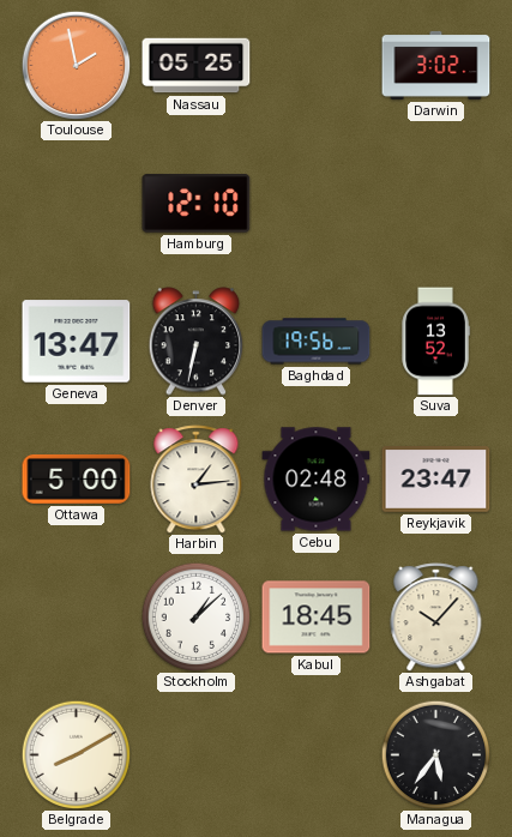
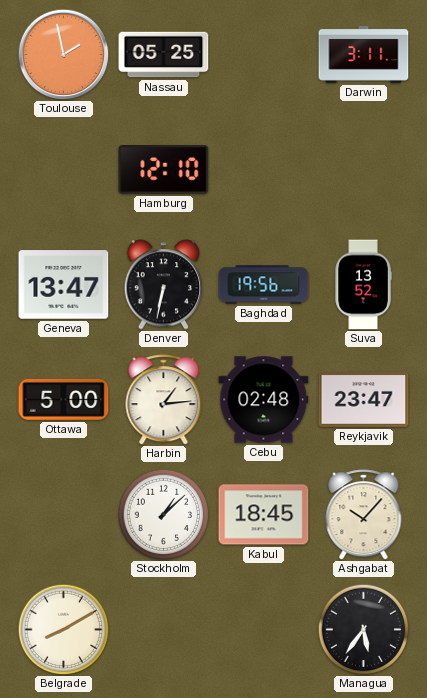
Darwin: 3:02 -> 3:11
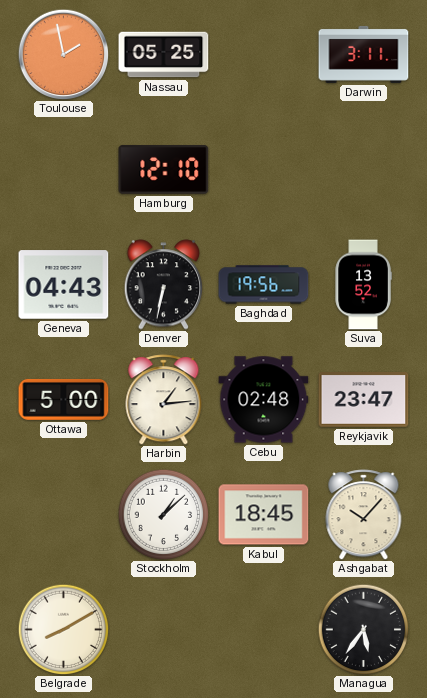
Geneva: 13:47 -> 04:43
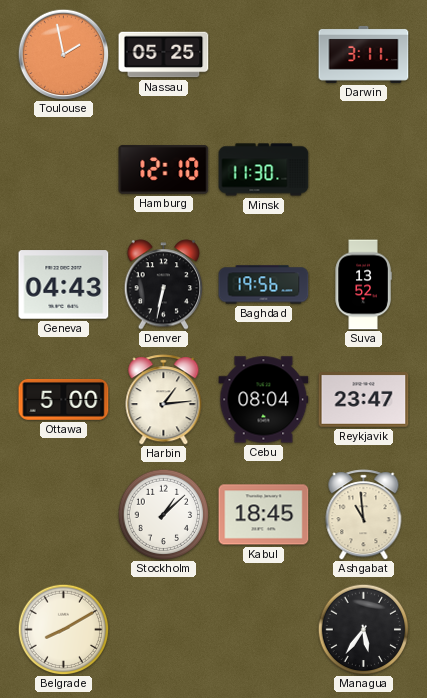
Minsk: none -> 11:30
Cebu: 02:48 -> 08:04
Ashgabat: 10:07 -> 10:59
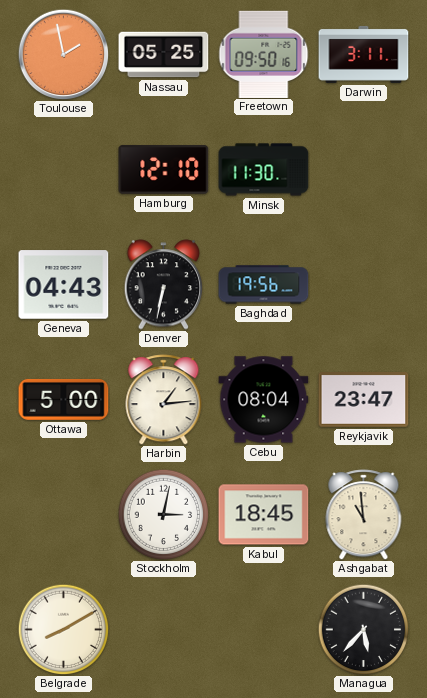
Freetown: none -> 09:50
Suva: 13:52 -> none
Stockholm: 1:08 -> 3:02
Managua: 5:36 -> 5:37
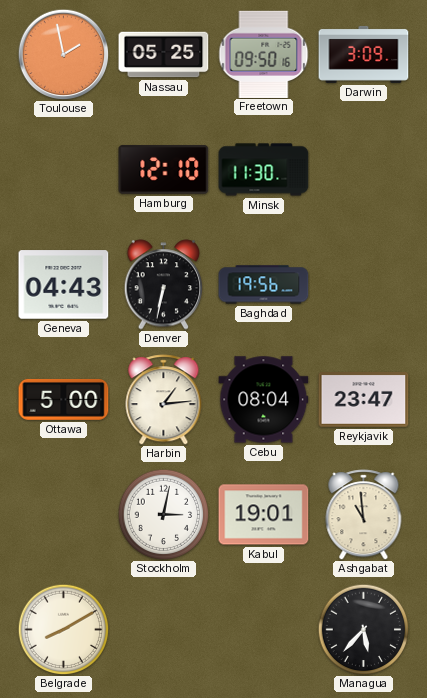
Darwin: 3:11 -> 3:09
Kabul: 18:45 -> 19:01
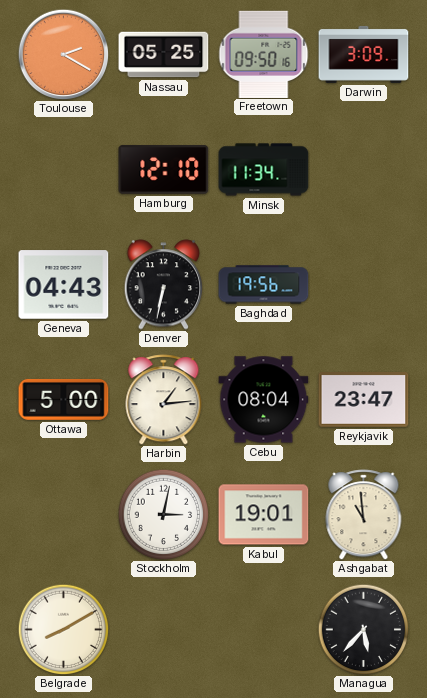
Toulouse: 1:58 -> 2:20
Minsk: 11:30 -> 11:34
